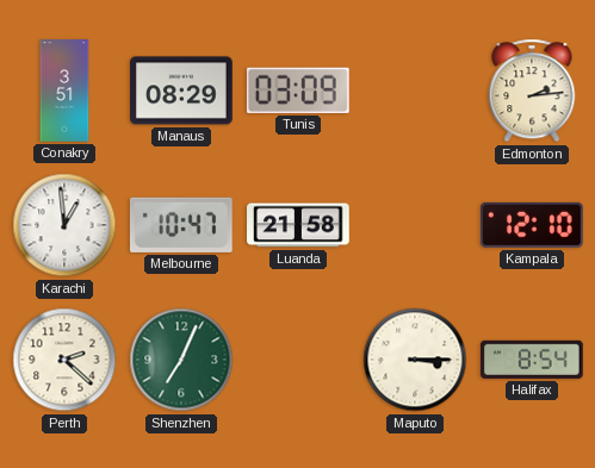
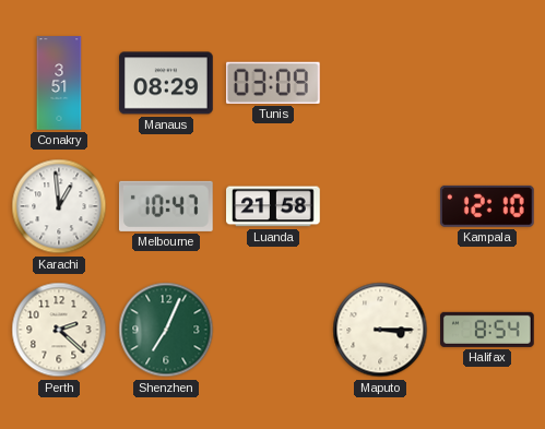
Edmonton: 2:14 -> none
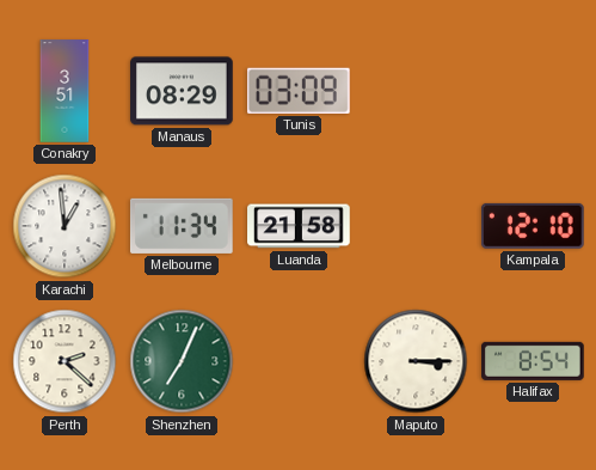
Melbourne: 10:47 -> 11:34
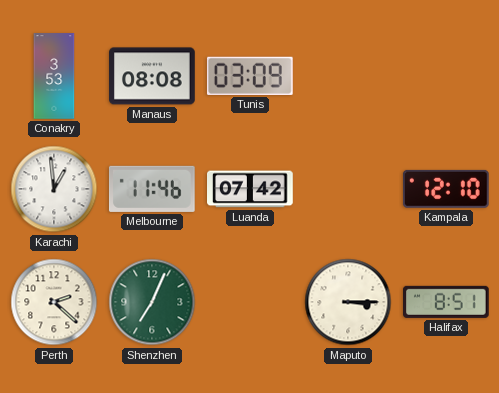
Conakry: 3:51 -> 3:53
Manaus: 08:29 -> 08:08
Melbourne: 11:34 -> 11:46
Luanda: 21:58 -> 07:42
Halifax: 8:54 -> 8:51
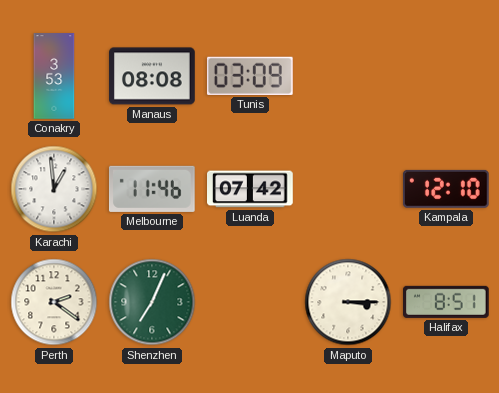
Perth: 2:22 -> 2:21
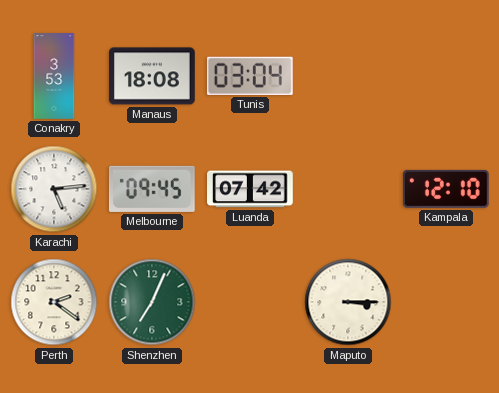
Manaus: 08:08 -> 18:08
Tunis: 03:09 -> 03:04
Karachi: 12:59 -> 5:14
Melbourne: 11:46 -> 09:45
Halifax: 8:51 -> none
